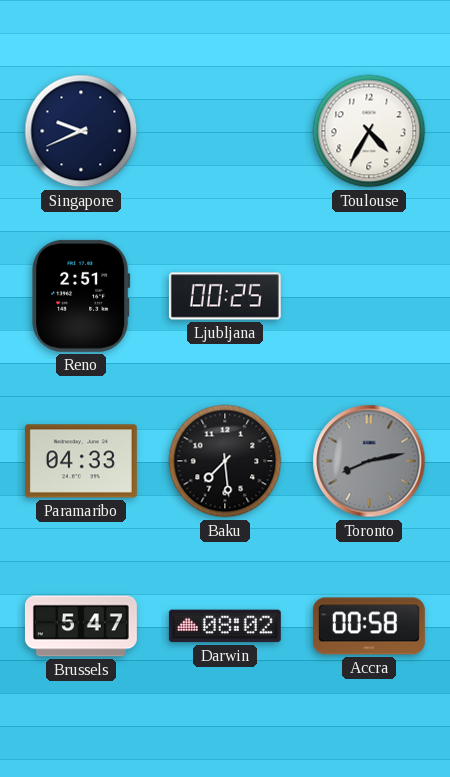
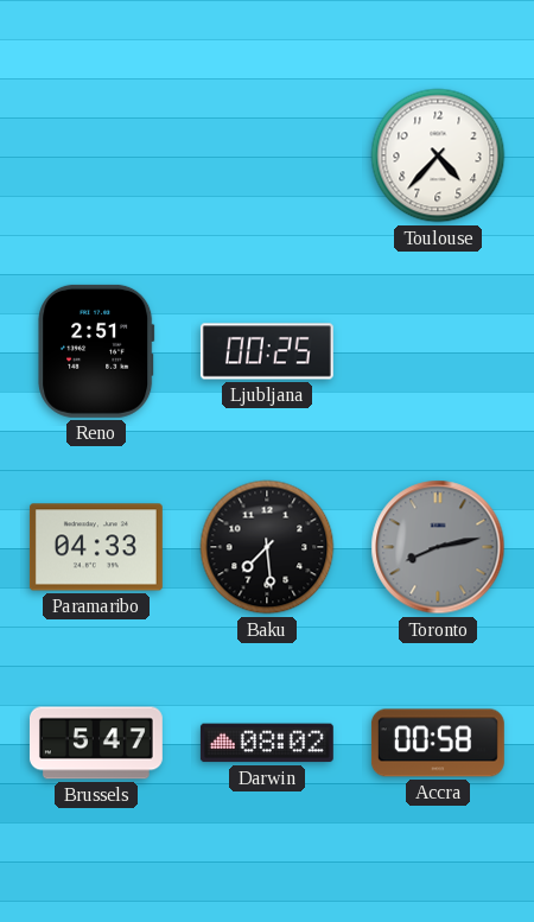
Singapore: 9:41 -> none
Toulouse: 4:35 -> 4:37
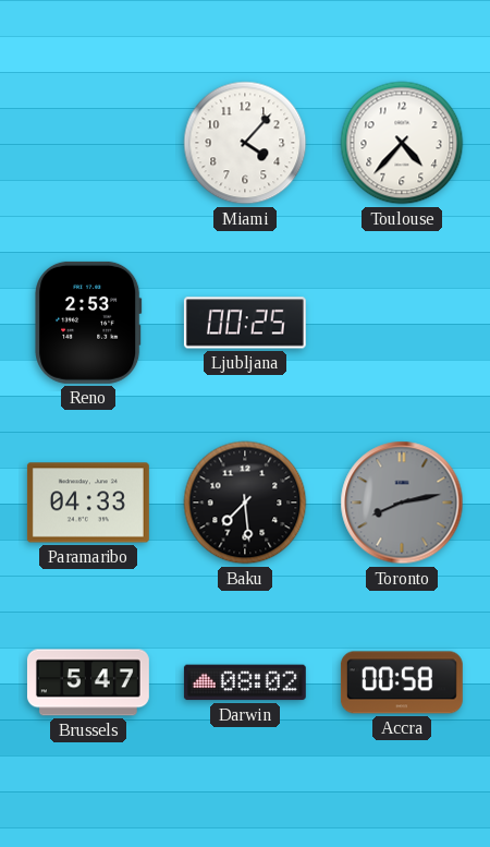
Miami: none -> 4:07
Reno: 2:51 -> 2:53
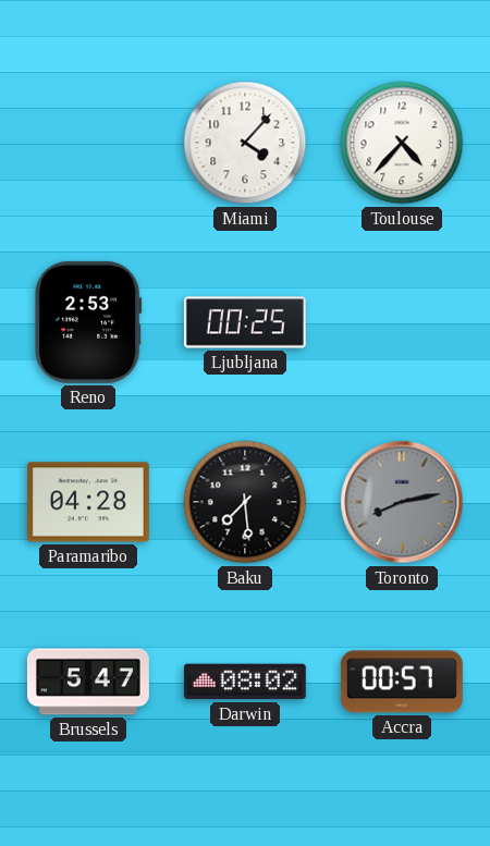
Paramaribo: 04:33 -> 04:28
Accra: 00:58 -> 00:57
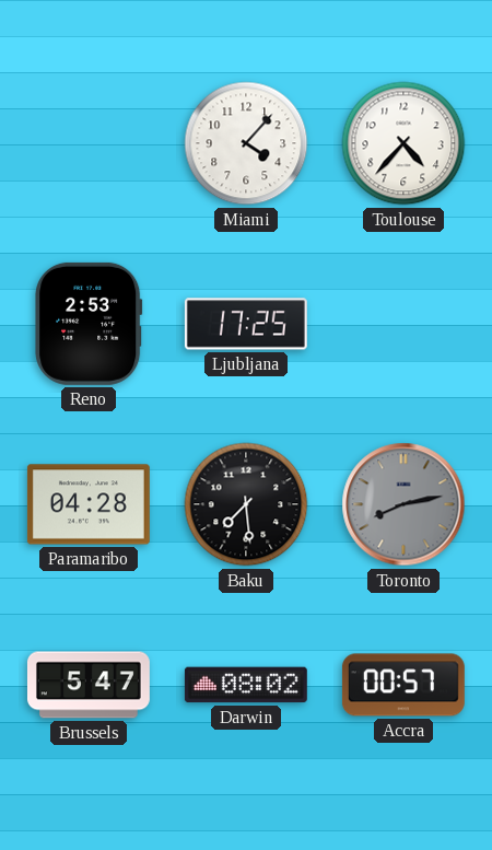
Ljubljana: 00:25 -> 17:25
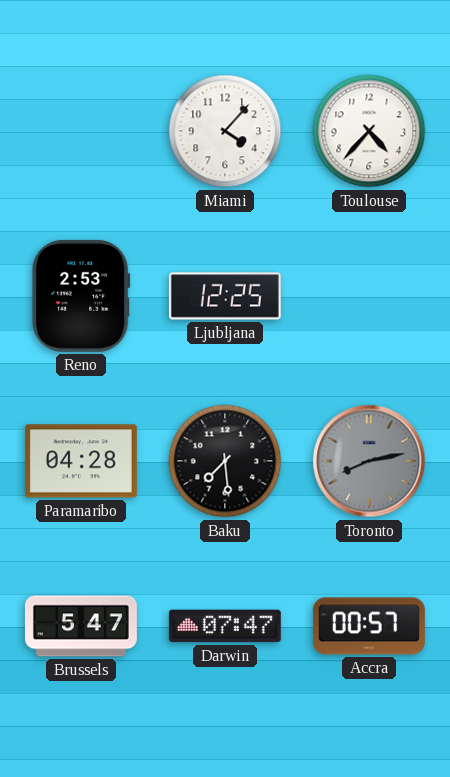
Ljubljana: 17:25 -> 12:25
Darwin: 08:02 -> 07:47
